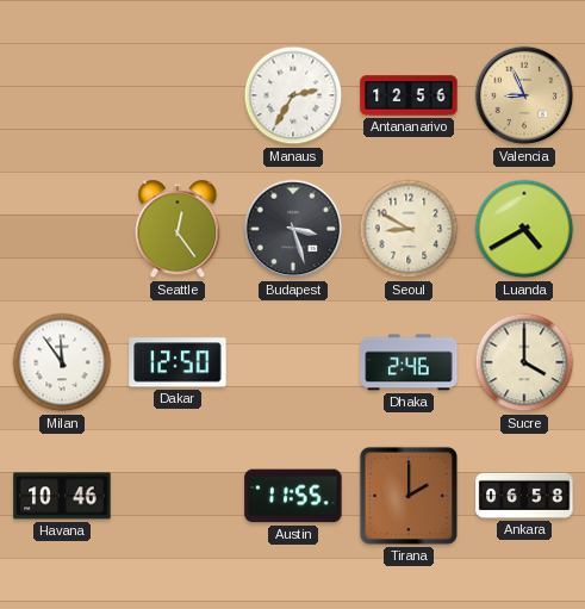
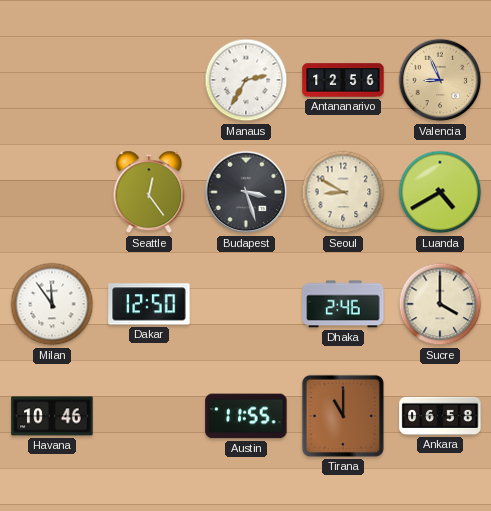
Tirana: 2:00 -> 11:00
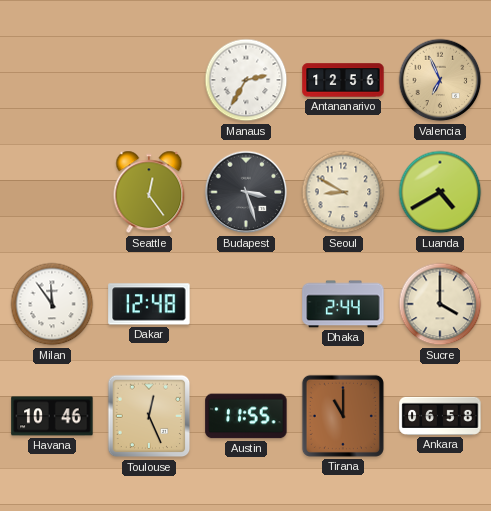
Valencia: 8:56 -> 6:56
Dakar: 12:50 -> 12:48
Dhaka: 2:46 -> 2:44
Toulouse: none -> 12:26
